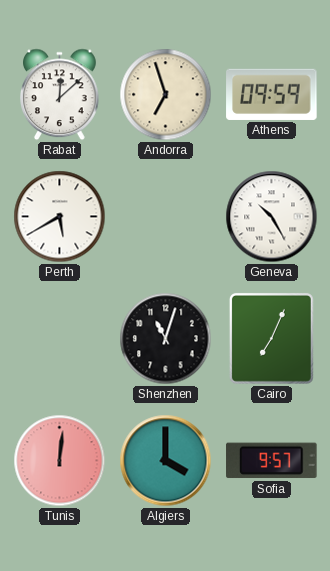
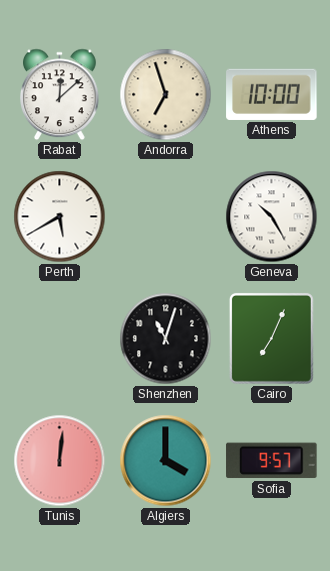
Athens: 09:59 -> 10:00
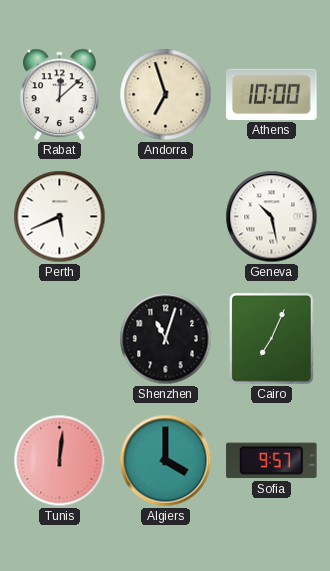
Perth: 5:40 -> 5:41
Geneva: 10:25 -> 10:28
